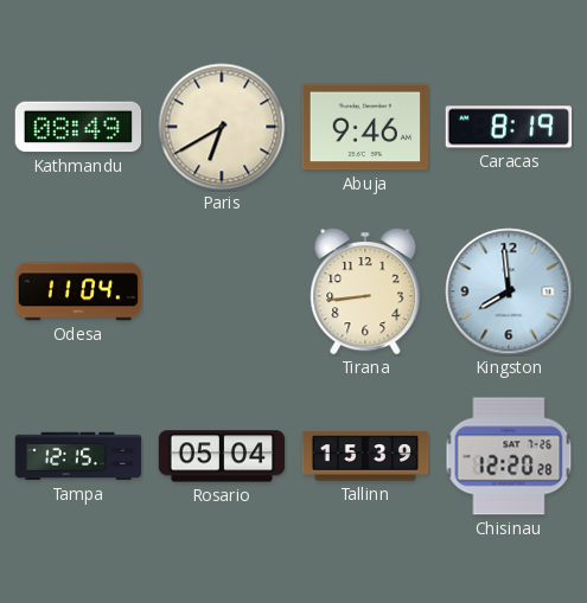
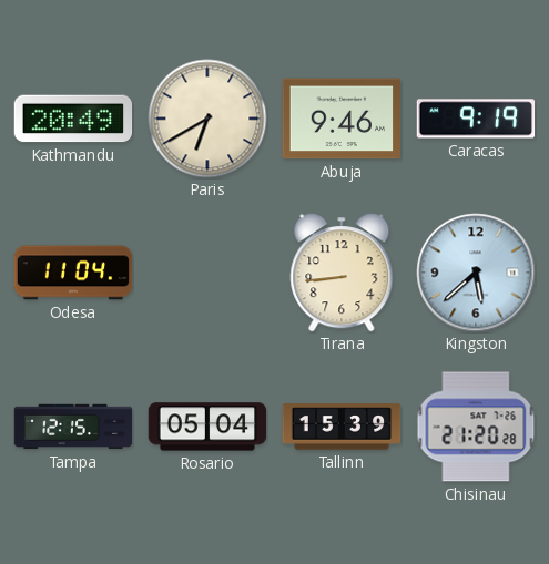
Kathmandu: 08:49 -> 20:49
Caracas: 8:19 -> 9:19
Kingston: 7:59 -> 5:38
Chisinau: 12:20 -> 21:20
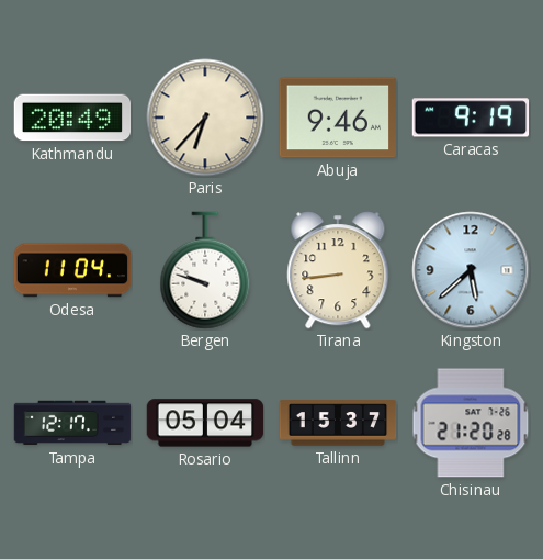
Paris: 6:40 -> 6:37
Bergen: none -> 9:48
Tampa: 12:15 -> 12:17
Tallinn: 15:39 -> 15:37
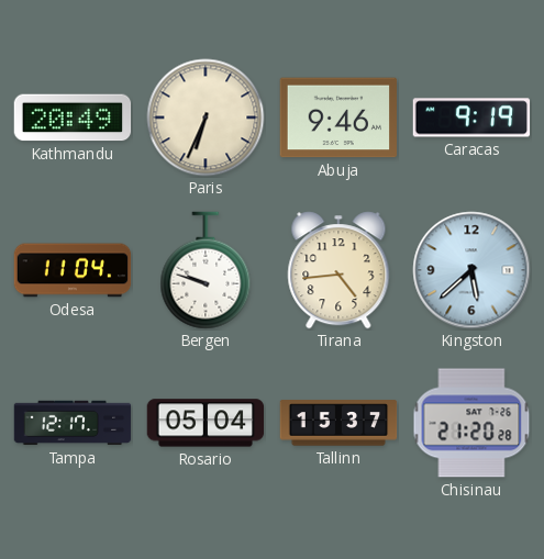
Paris: 6:37 -> 6:34
Tirana: 8:44 -> 4:44
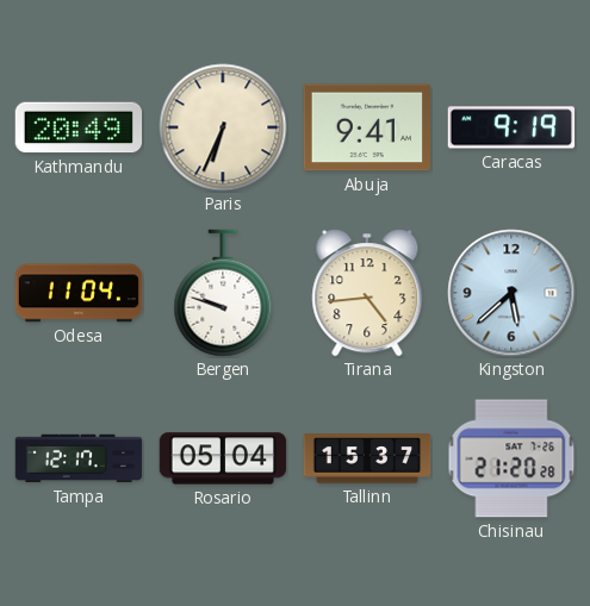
Abuja: 9:46 -> 9:41
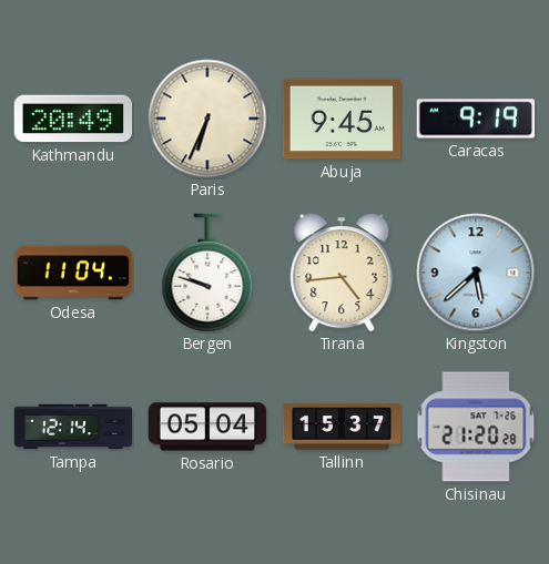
Abuja: 9:41 -> 9:45
Tampa: 12:17 -> 12:14
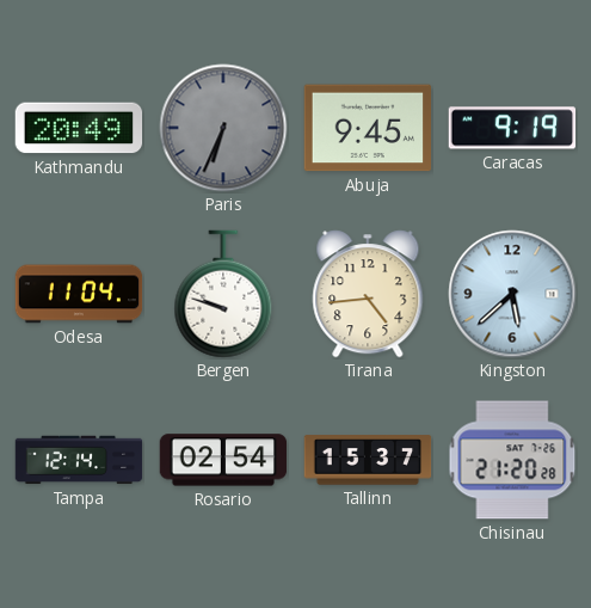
Paris dial: cream -> grey
Rosario: 05:04 -> 02:54
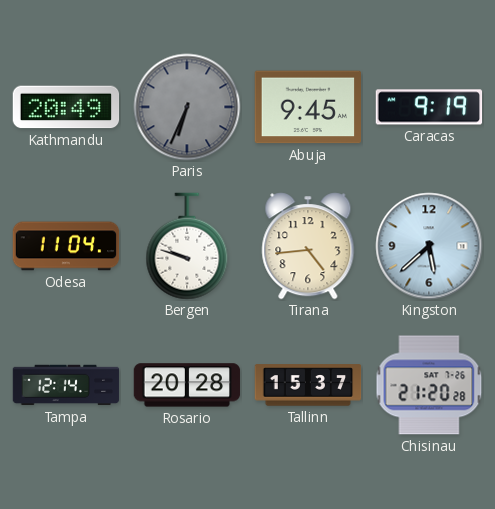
Rosario: 02:54 -> 20:28
